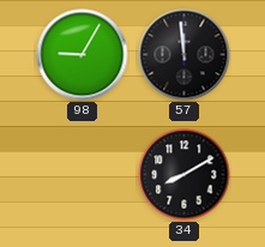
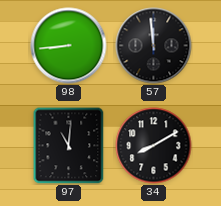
98: 9:05 -> 8:44
97: none -> 11:01
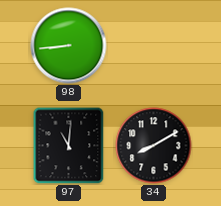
57: 11:59 -> none
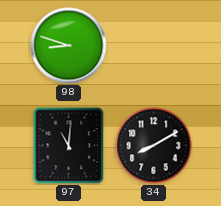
98: 8:44 -> 8:48
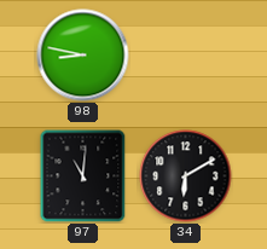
98: 8:48 -> 8:47
34: 8:10 -> 6:10
